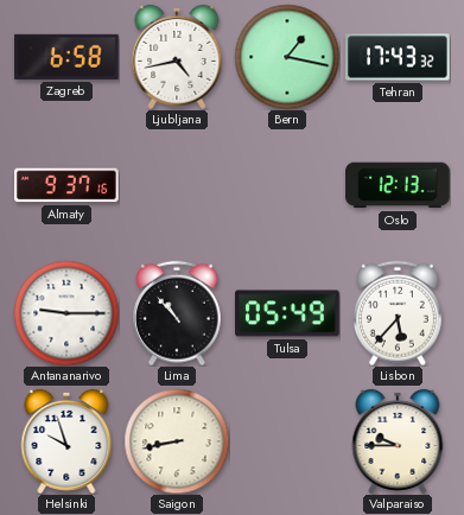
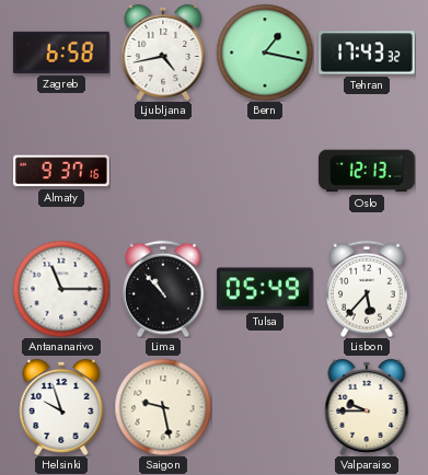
Antananarivo: 9:15 -> 11:15
Saigon: 8:43 -> 9:28
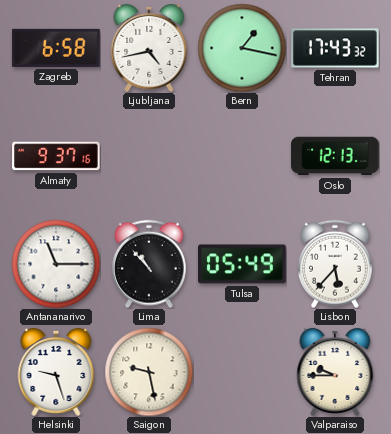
Helsinki: 9:57 -> 9:27
